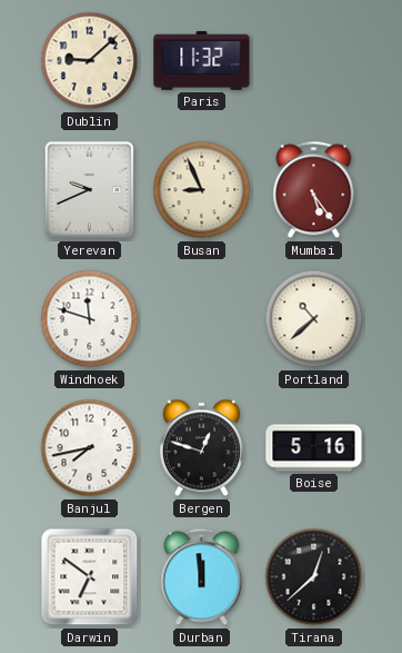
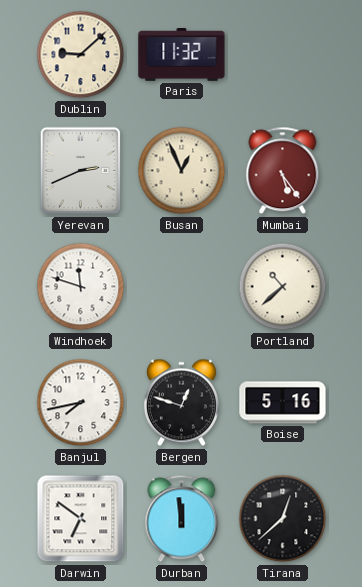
Yerevan: 9:41 -> 2:41
Busan: 8:56 -> 12:56
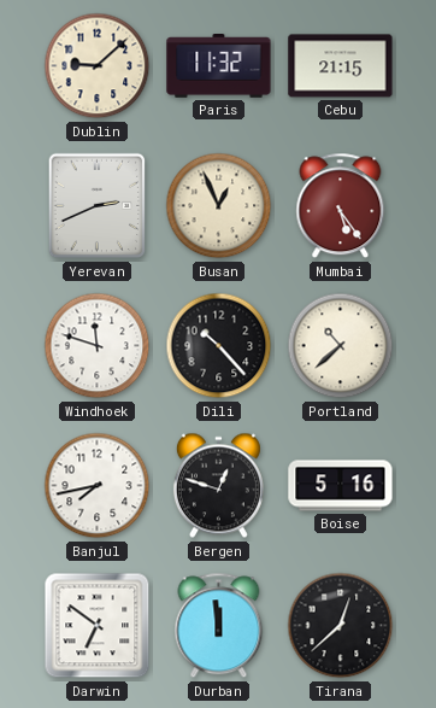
Cebu: none -> 21:15
Dili: none -> 10:23
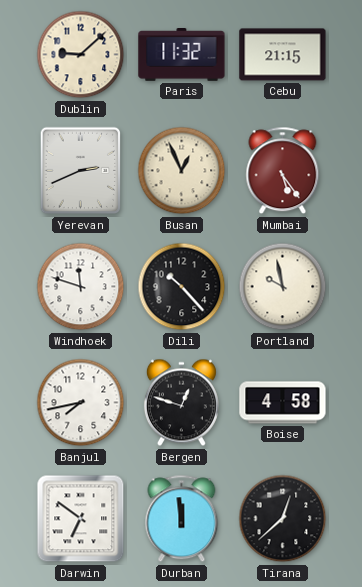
Portland: 10:38 -> 9:58
Boise: 5:16 -> 4:58
